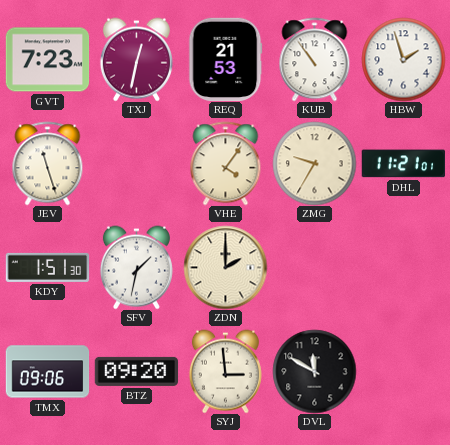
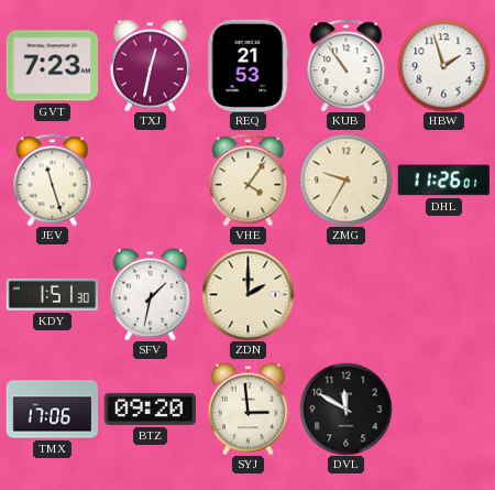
DHL: 11:21 -> 11:26
TMX: 09:06 -> 17:06
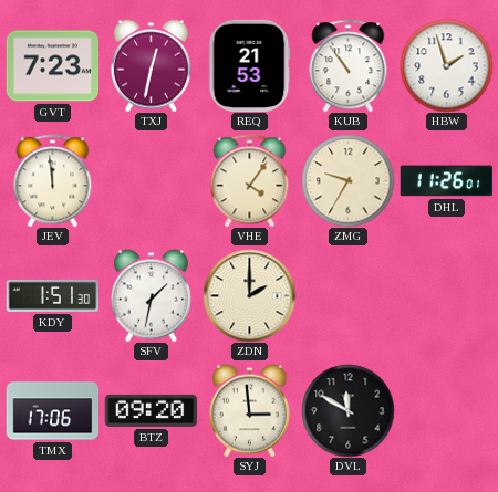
JEV: 11:27 -> 11:59
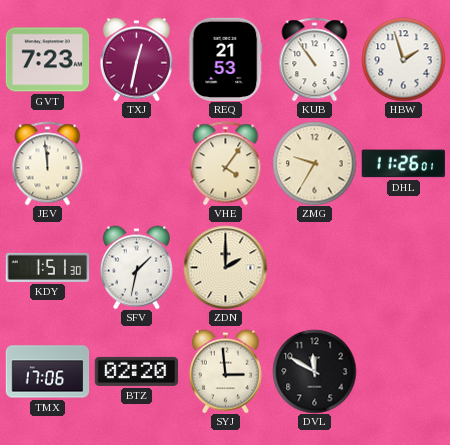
BTZ: 09:20 -> 02:20
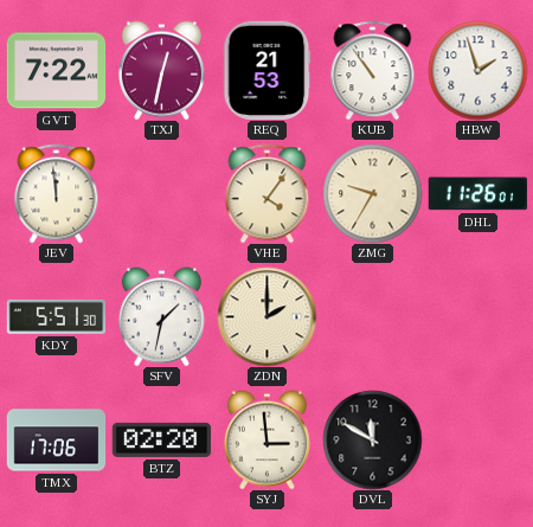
GVT: 7:23 -> 7:22
KDY: 1:51 -> 5:51
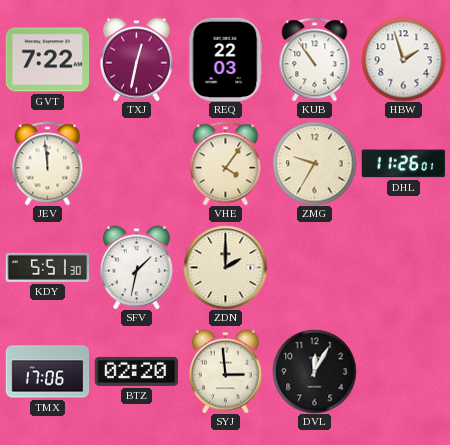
REQ: 21:53 -> 22:03
DVL: 11:50 -> 12:05
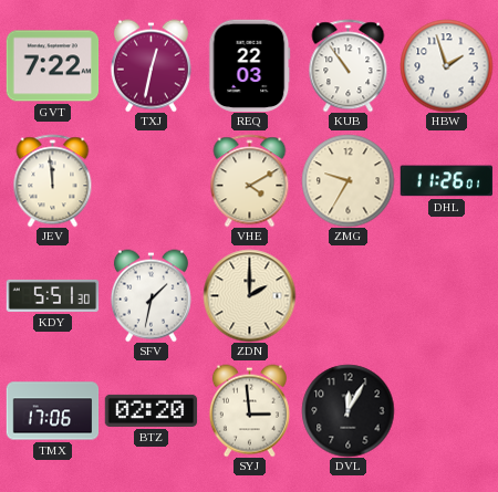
VHE: 4:06 -> 4:10
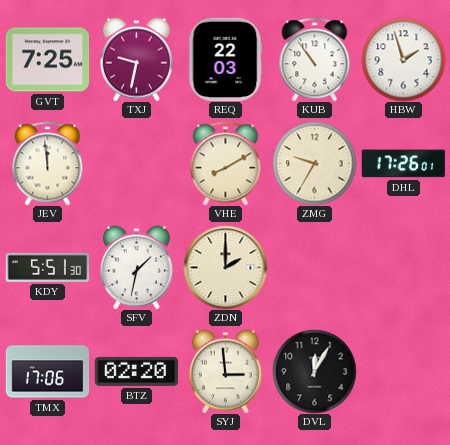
GVT: 7:22 -> 7:25
TXJ: 12:32 -> 9:32
VHE: 4:10 -> 8:10
DHL: 11:26 -> 17:26
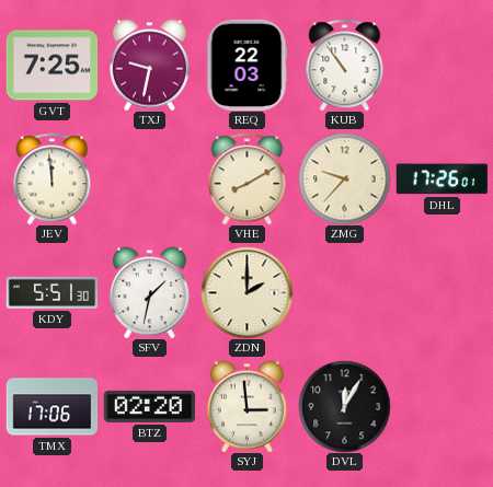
HBW: 1:57 -> none
ZMG: 9:35 -> 9:37
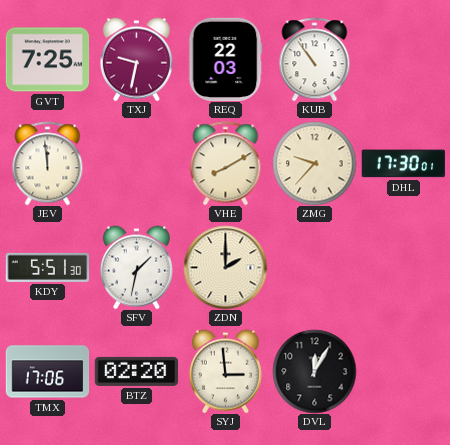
DHL: 17:26 -> 17:30
